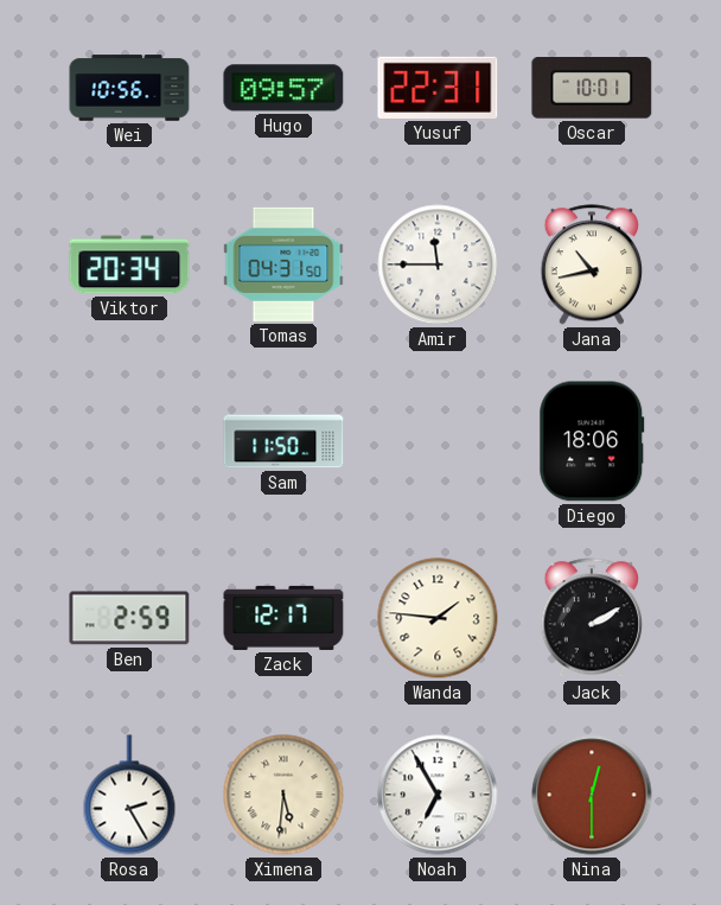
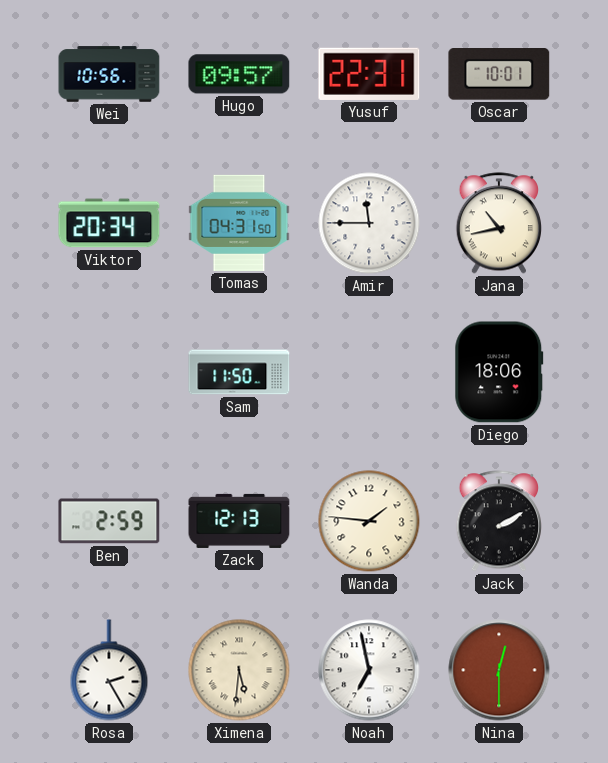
Zack: 12:17 -> 12:13
Noah: 6:55 -> 6:58
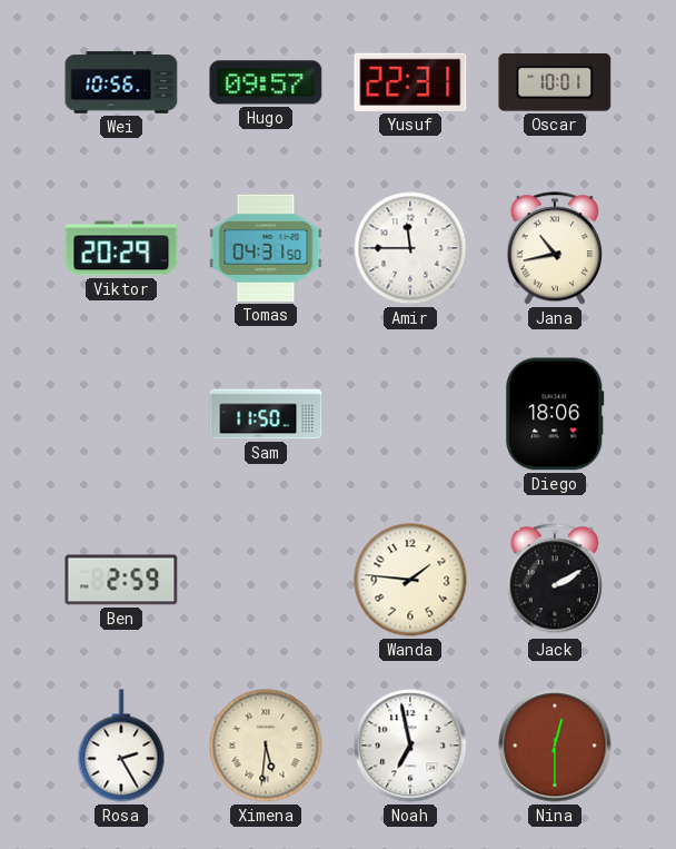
Viktor: 20:34 -> 20:29
Zack: 12:13 -> none
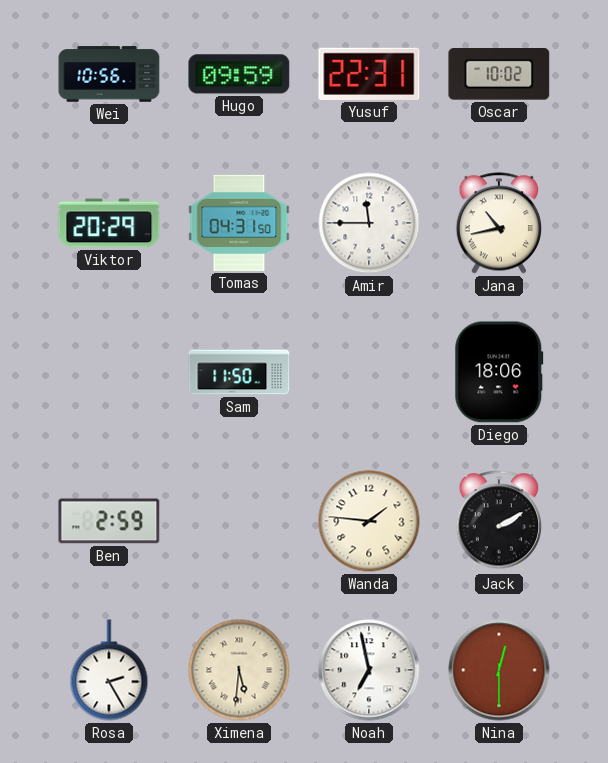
Hugo: 09:57 -> 09:59
Oscar: 10:01 -> 10:02
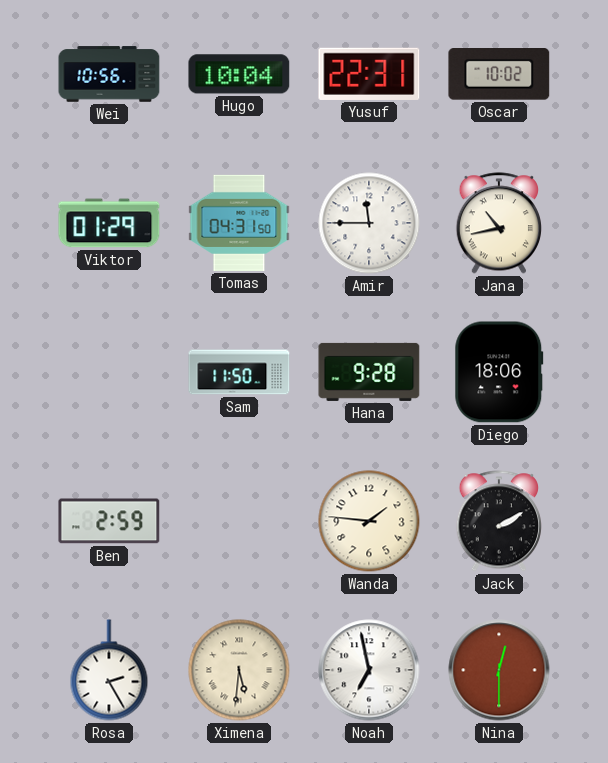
Hugo: 09:59 -> 10:04
Viktor: 20:29 -> 01:29
Hana: none -> 9:28
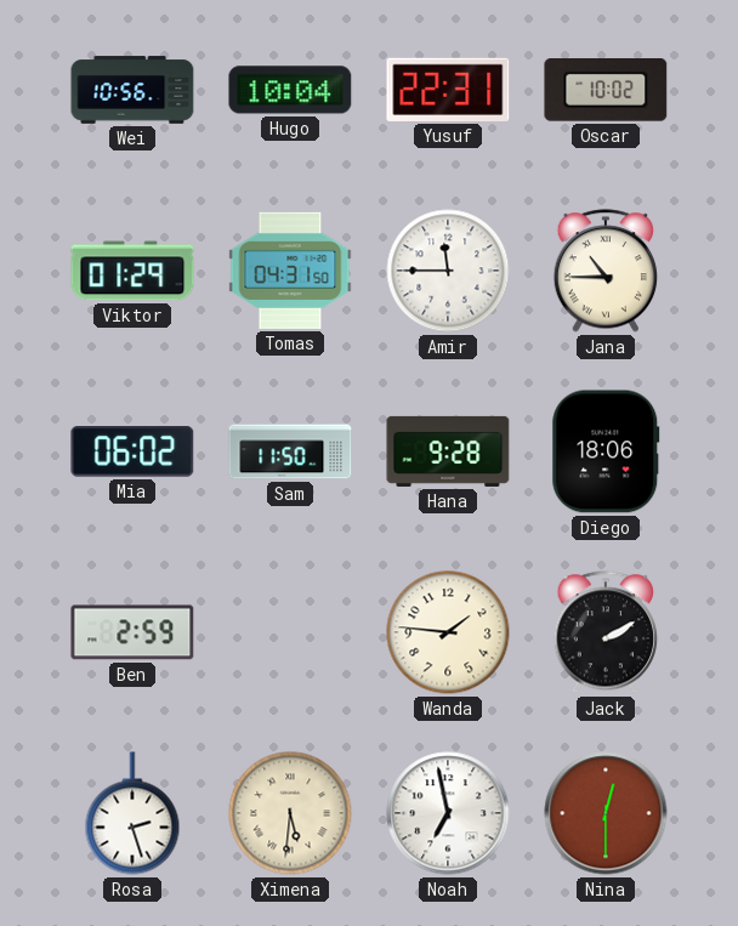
Jana: 10:43 -> 10:45
Mia: none -> 06:02
Rosa: 2:25 -> 2:27
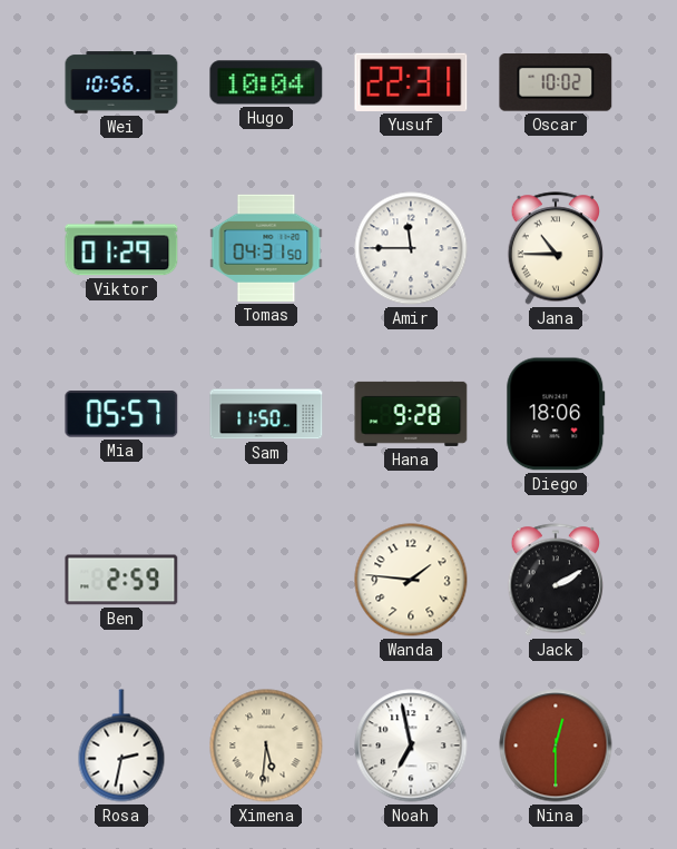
Mia: 06:02 -> 05:57
Rosa: 2:27 -> 2:32
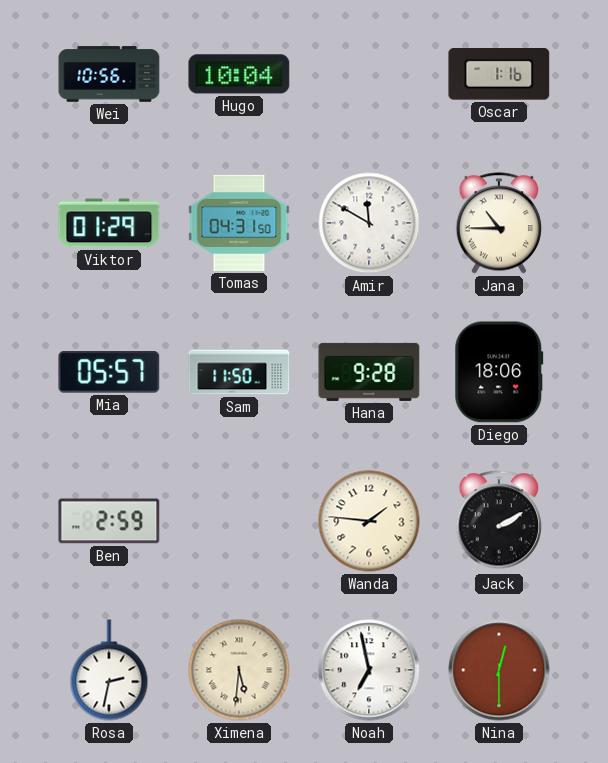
Yusuf: 22:31 -> none
Oscar: 10:02 -> 1:16
Amir: 11:45 -> 11:50
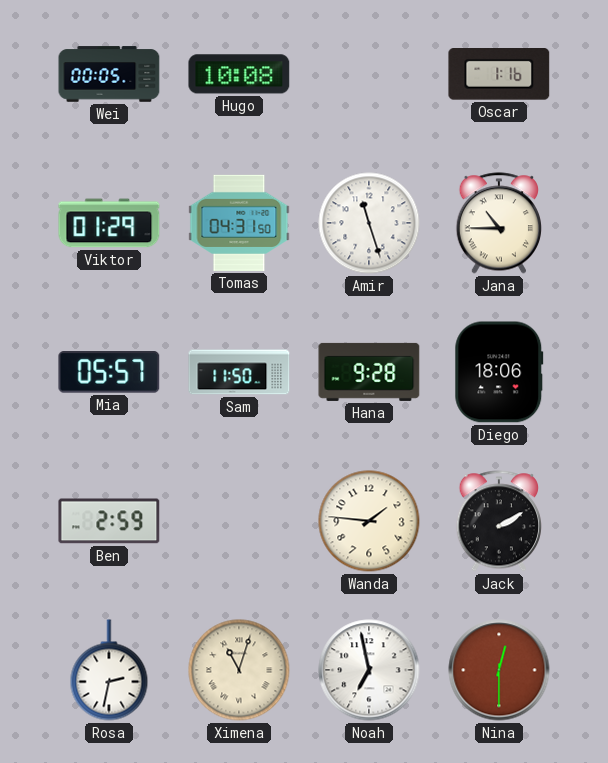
Wei: 10:56 -> 00:05
Hugo: 10:04 -> 10:08
Amir: 11:50 -> 11:27
Ximena: 5:31 -> 11:03
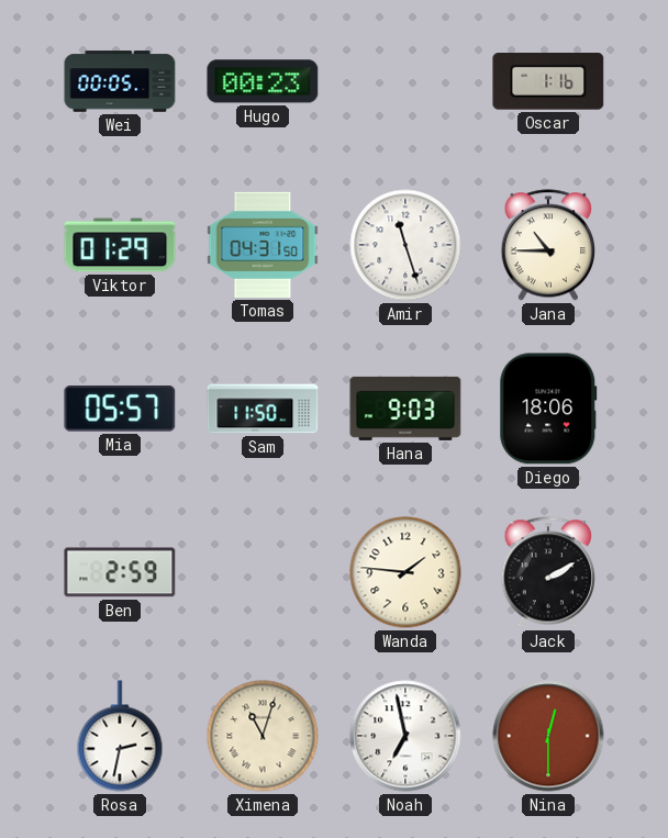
Hugo: 10:08 -> 00:23
Hana: 9:28 -> 9:03
